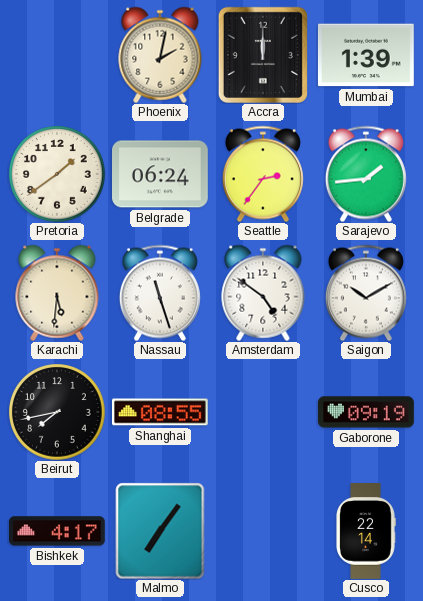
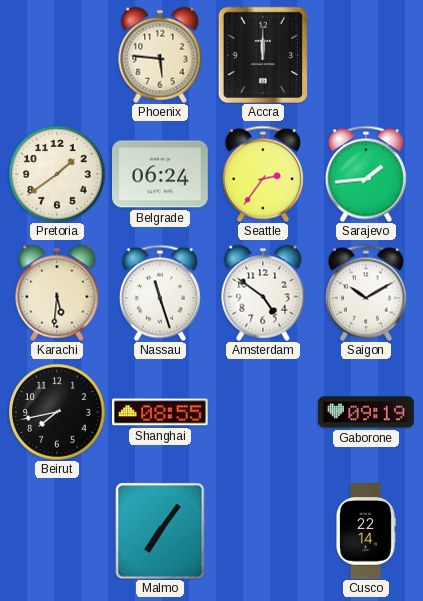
Phoenix: 2:02 -> 5:46
Mumbai: 1:39 -> none
Bishkek: 4:17 -> none
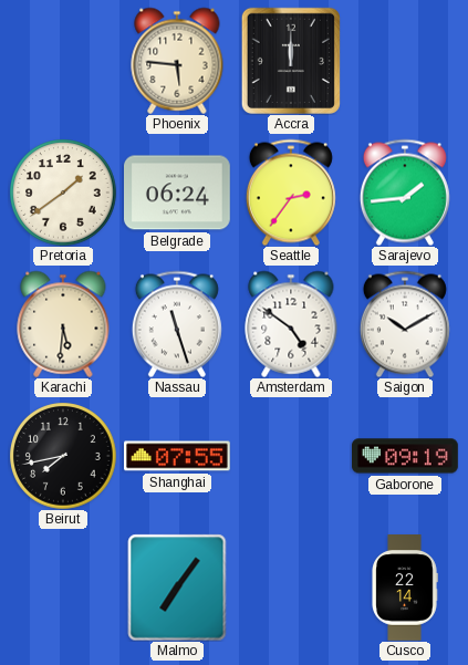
Shanghai: 08:55 -> 07:55
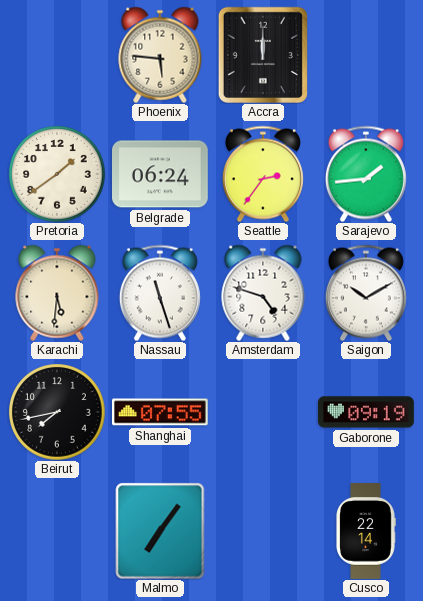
Amsterdam: 4:51 -> 4:48
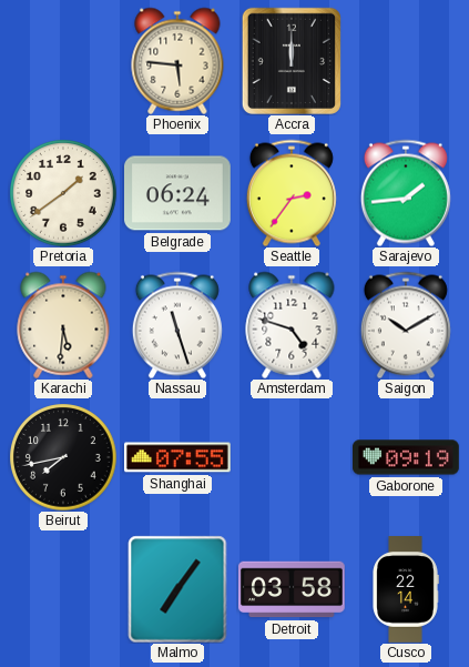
Detroit: none -> 03:58
